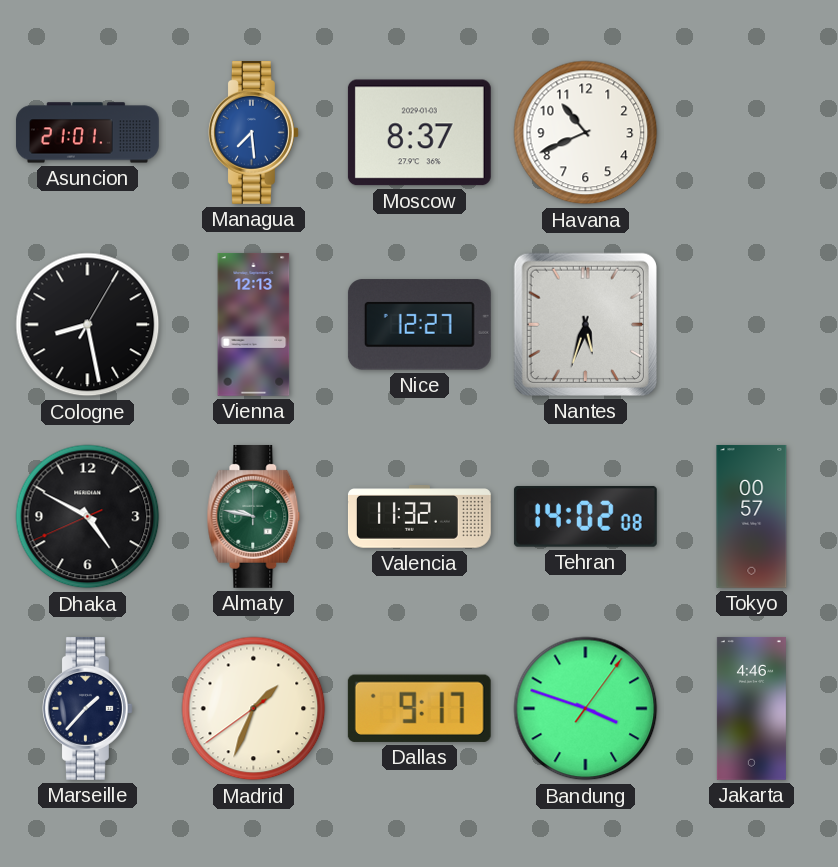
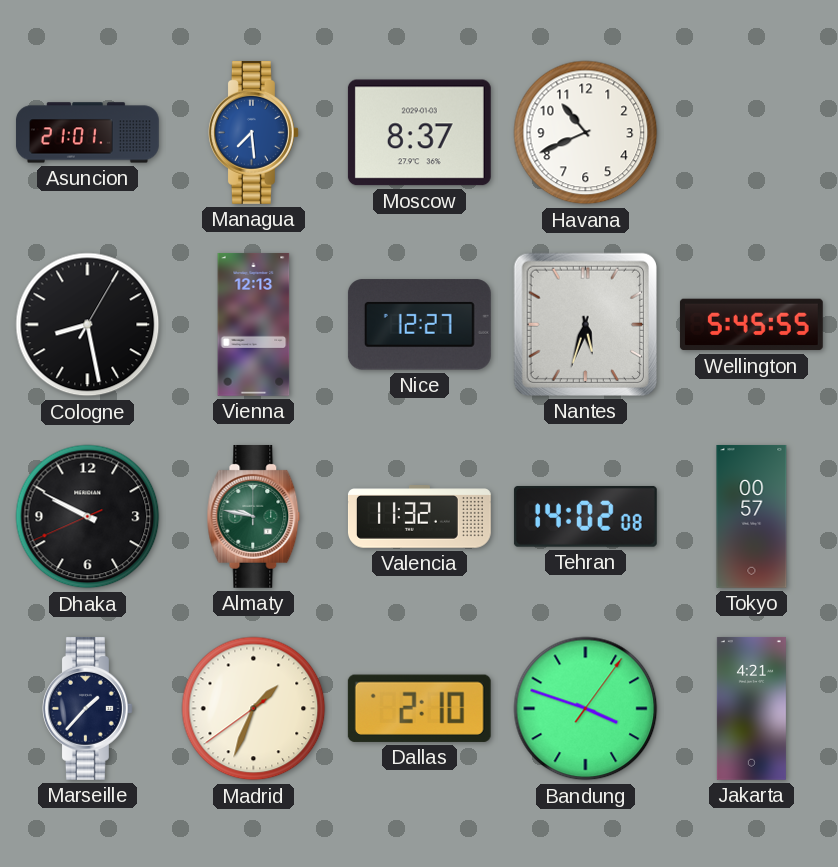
Wellington: none -> 5:45
Dhaka: 4:49 -> 9:49
Dallas: 9:17 -> 2:10
Jakarta: 4:46 -> 4:21
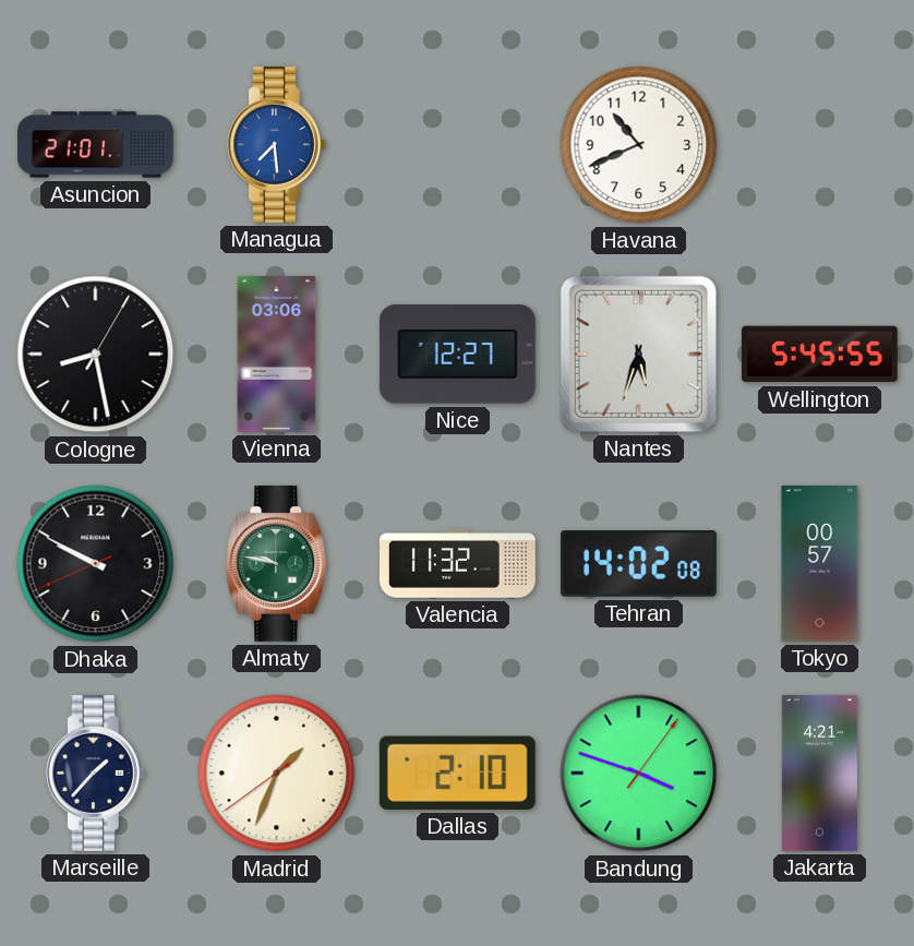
Moscow: 8:37 -> none
Vienna: 12:13 -> 03:06
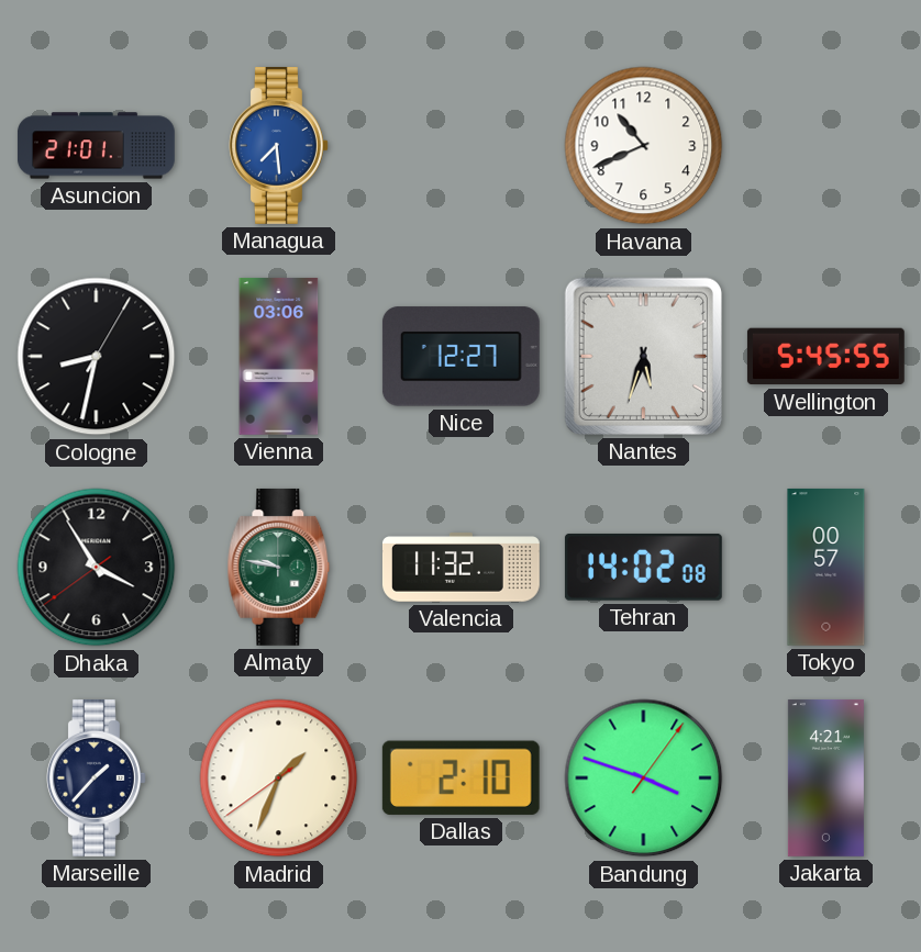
Cologne: 8:28 -> 8:32
Dhaka: 9:49 -> 3:54
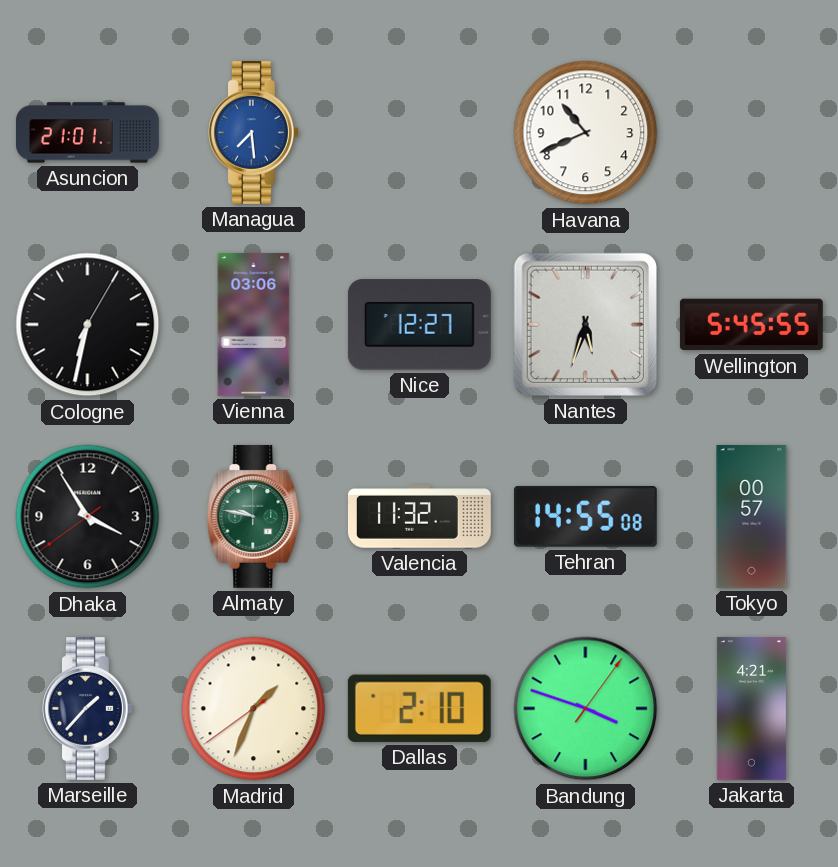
Cologne: 8:32 -> 6:32
Tehran: 14:02 -> 14:55
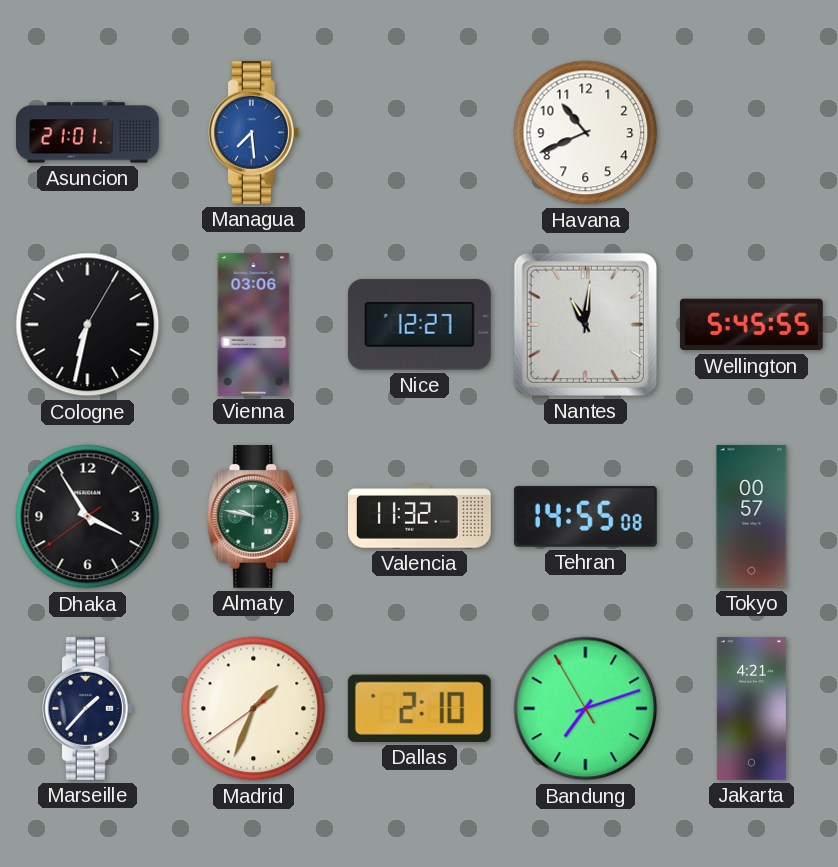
Nantes: 5:33 -> 11:01
Bandung: 3:48 -> 7:11
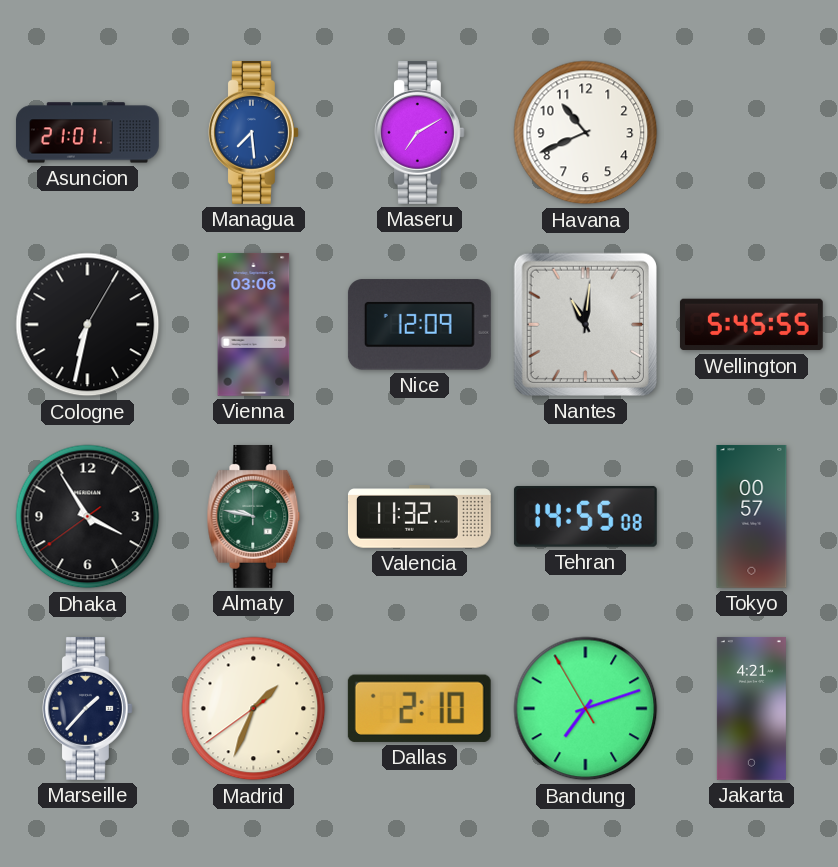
Maseru: none -> 7:10
Nice: 12:27 -> 12:09
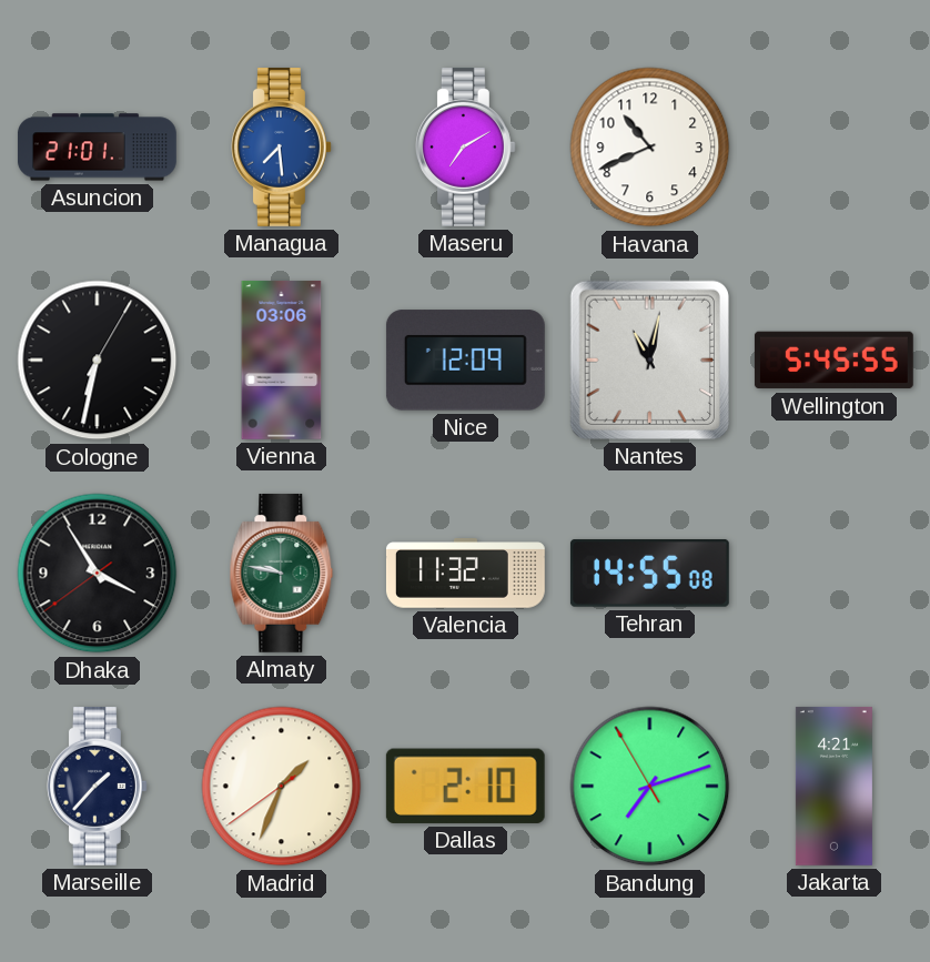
Nantes: 11:01 -> 11:02
Tokyo: 00:57 -> none
